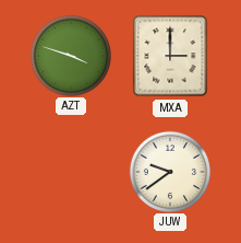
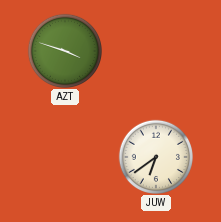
MXA: 3:00 -> none
JUW: 9:39 -> 6:39
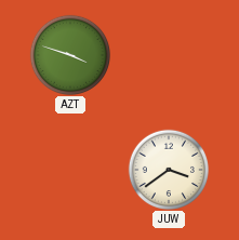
JUW: 6:39 -> 3:39
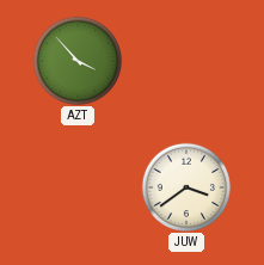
AZT: 3:48 -> 3:53
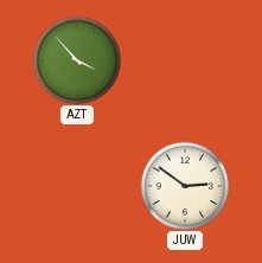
JUW: 3:39 -> 2:51
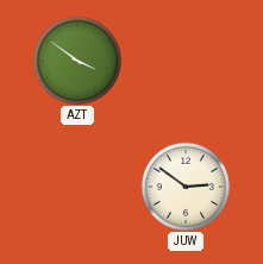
AZT: 3:53 -> 3:51
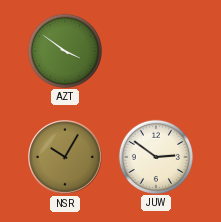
NSR: none -> 10:05
